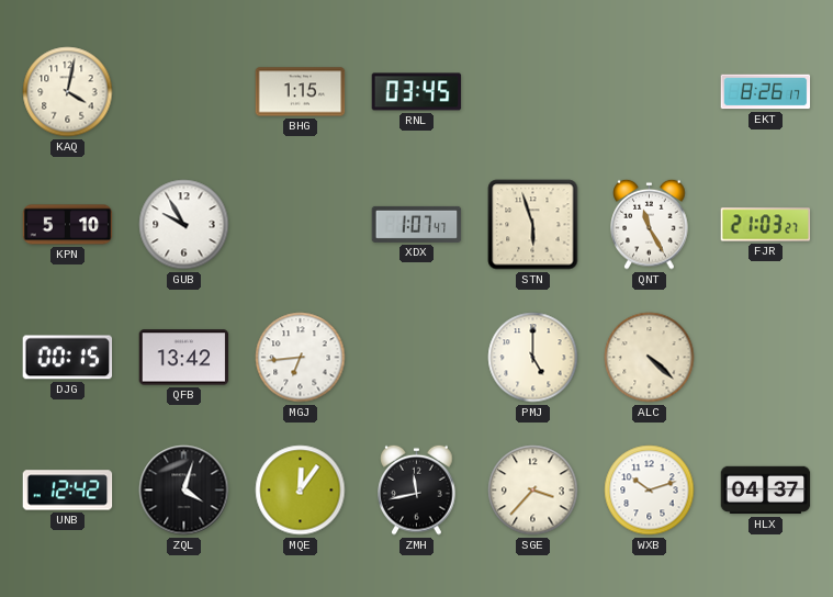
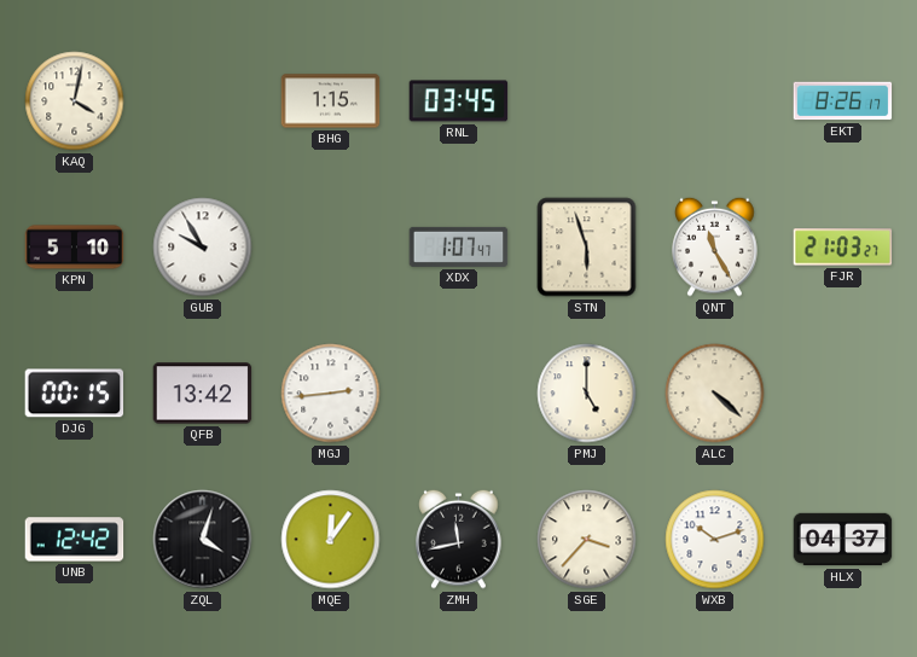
MGJ: 6:44 -> 2:44
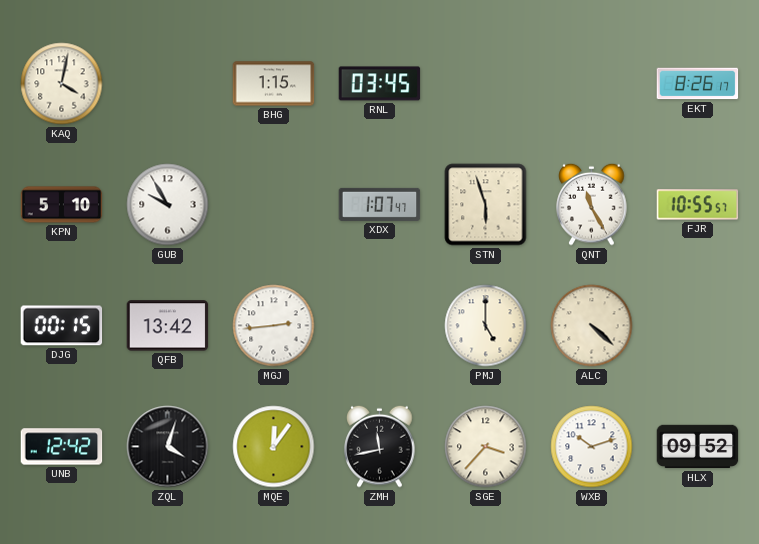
FJR: 21:03 -> 10:55
HLX: 04:37 -> 09:52
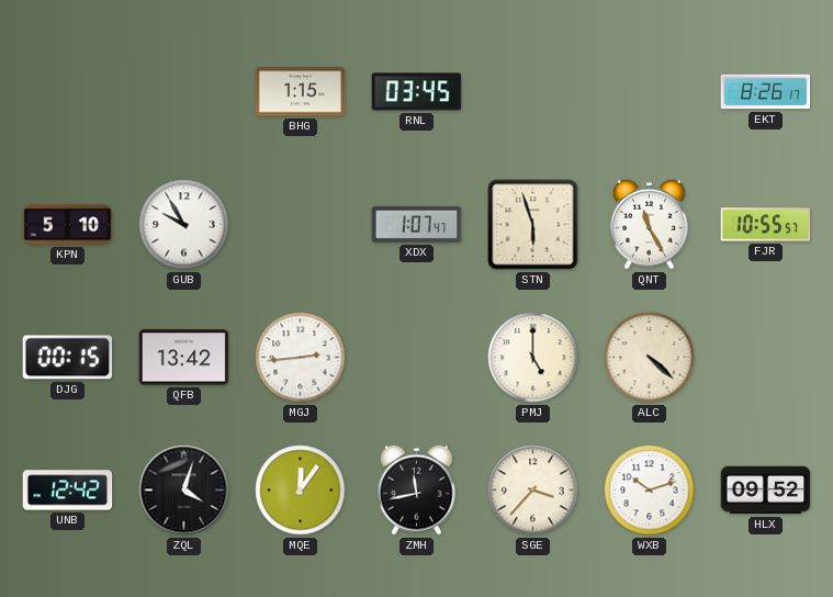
KAQ: 4:02 -> none
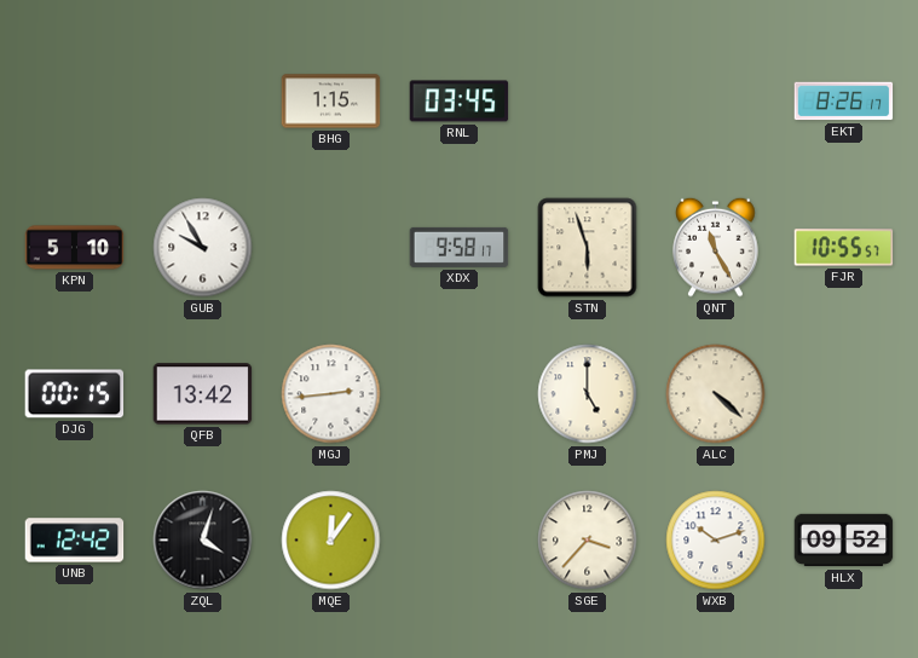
XDX: 1:07 -> 9:58
ZMH: 11:43 -> none
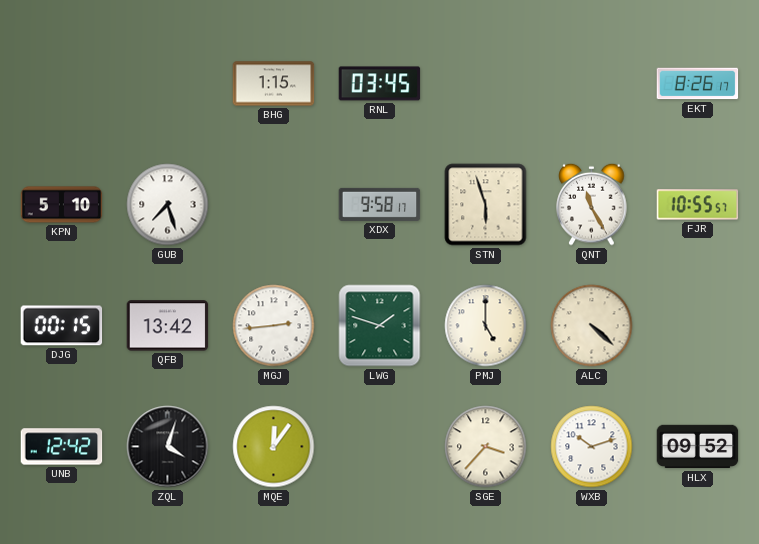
GUB: 9:55 -> 7:27
LWG: none -> 1:48
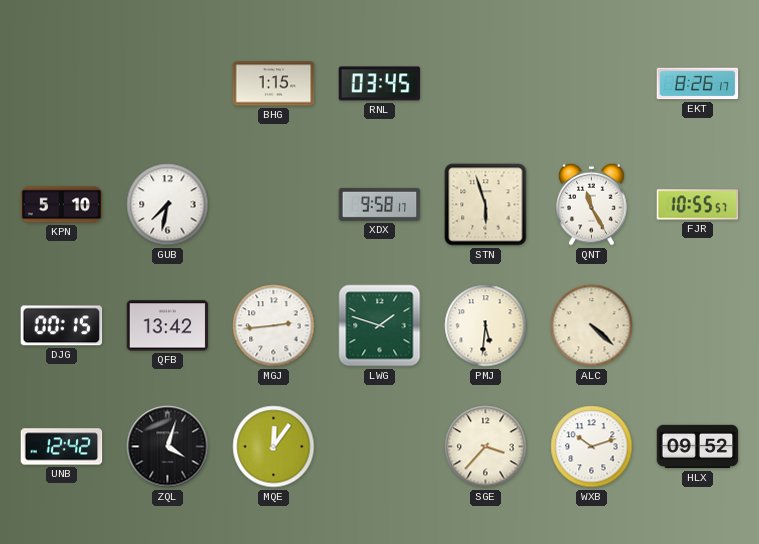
GUB: 7:27 -> 7:32
PMJ: 5:00 -> 5:31
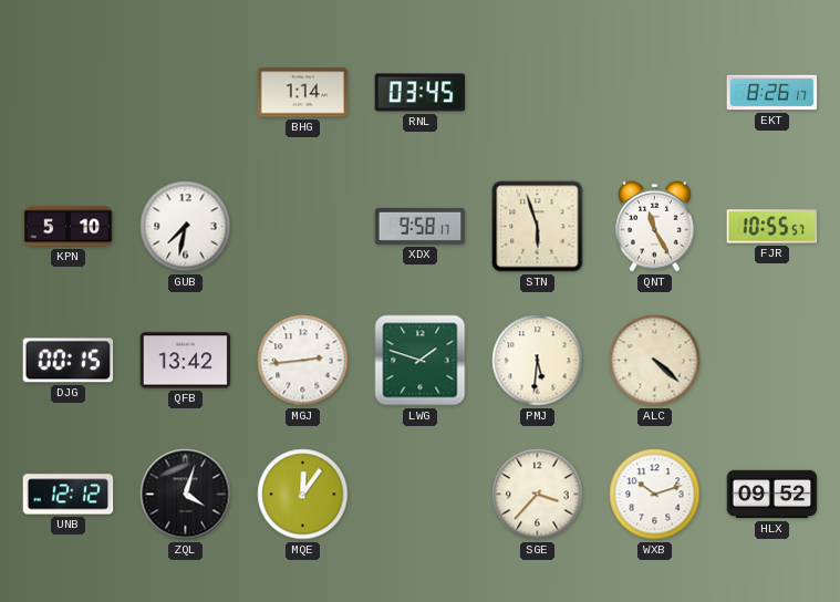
BHG: 1:15 -> 1:14
UNB: 12:42 -> 12:12
